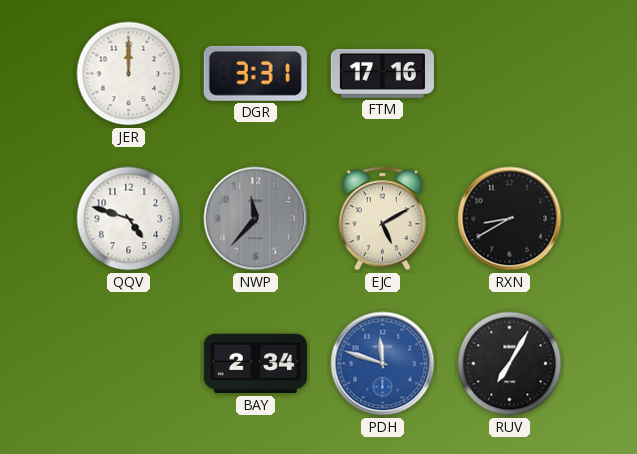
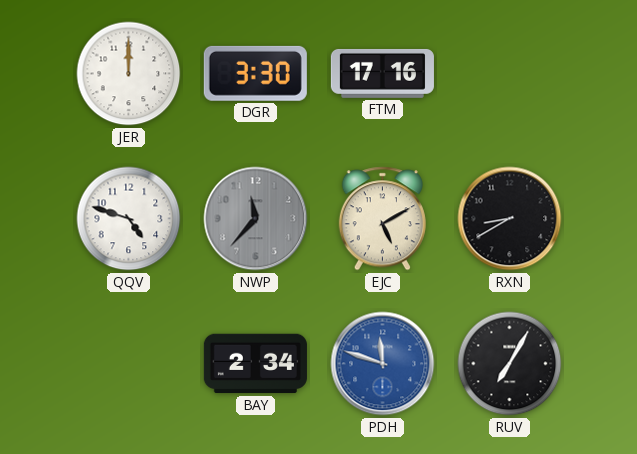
DGR: 3:31 -> 3:30
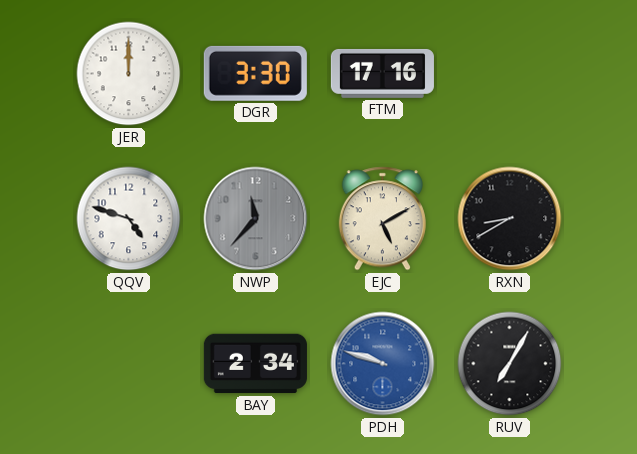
PDH: 11:48 -> 9:48
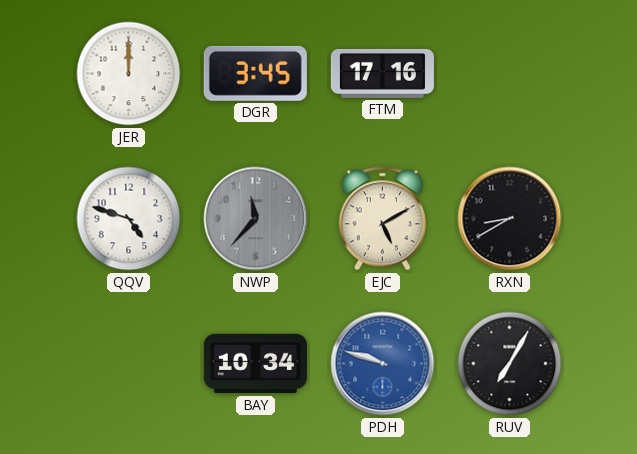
DGR: 3:30 -> 3:45
BAY: 2:34 -> 10:34
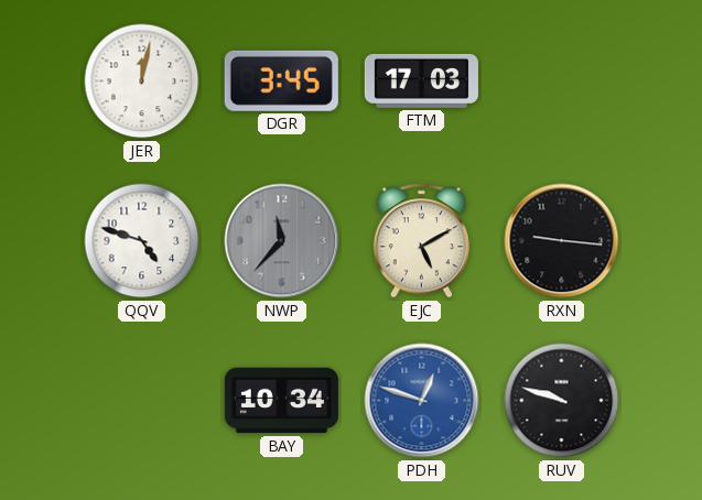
JER: 12:00 -> 12:02
FTM: 17:16 -> 17:03
RXN: 8:40 -> 9:16
PDH: 9:48 -> 12:48
RUV: 7:05 -> 9:48
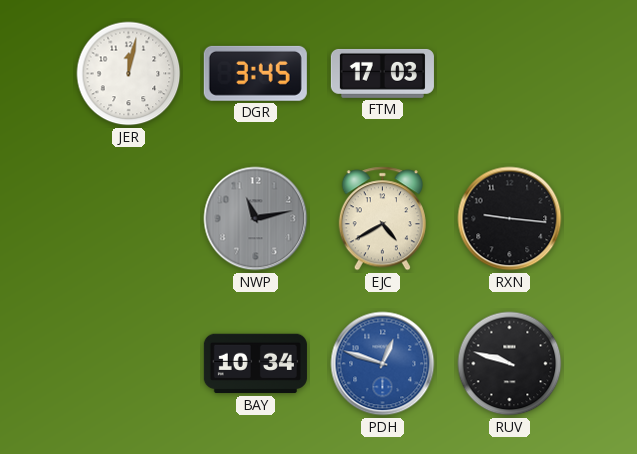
QQV: 4:48 -> none
NWP: 11:37 -> 11:13
EJC: 5:10 -> 4:40
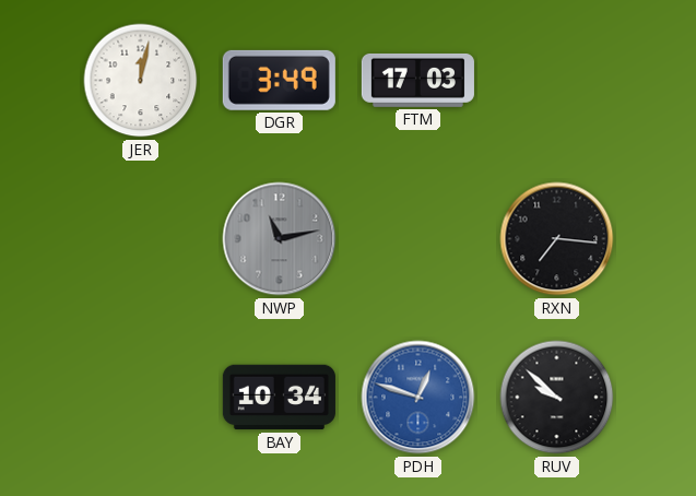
DGR: 3:45 -> 3:49
EJC: 4:40 -> none
RXN: 9:16 -> 7:16
RUV: 9:48 -> 9:52
